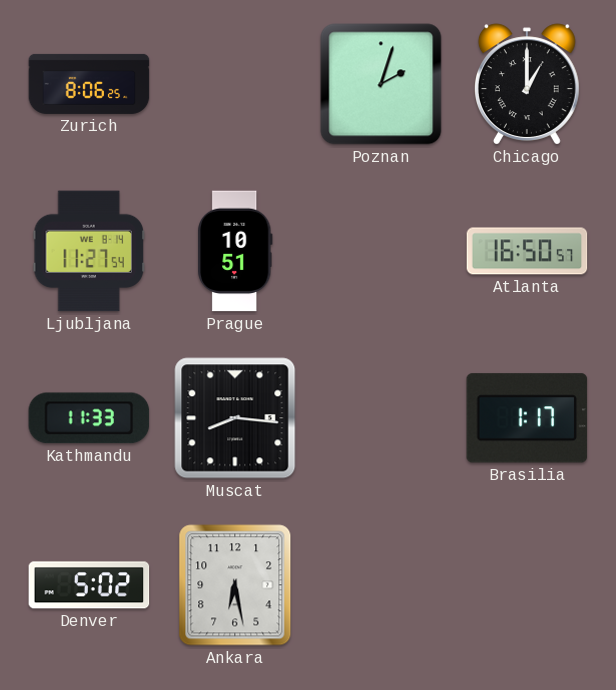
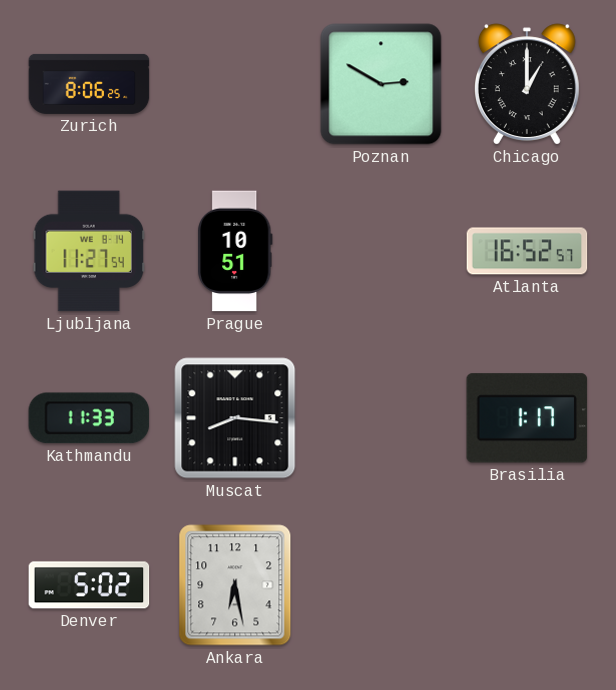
Poznan: 2:03 -> 2:50
Atlanta: 16:50 -> 16:52
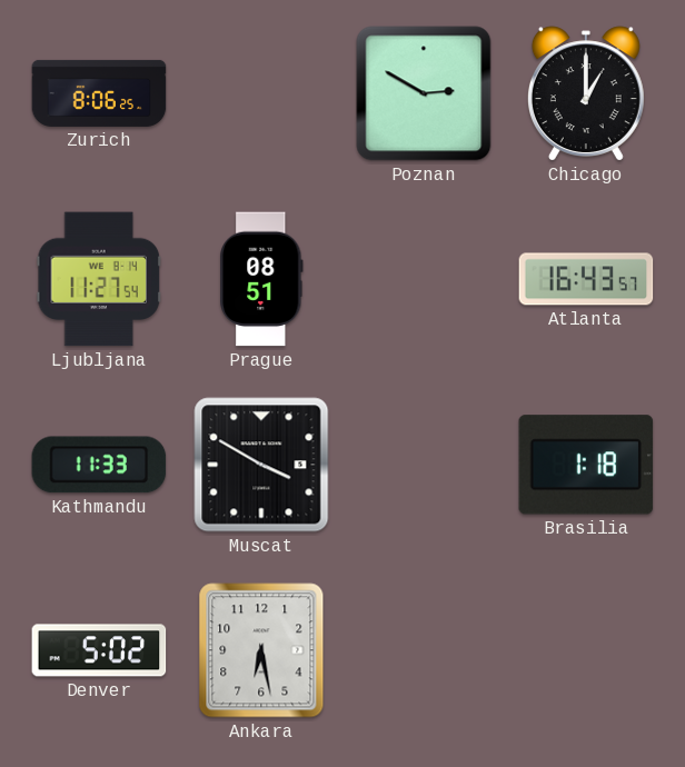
Prague: 10:51 -> 08:51
Atlanta: 16:52 -> 16:43
Muscat: 8:16 -> 3:50
Brasilia: 1:17 -> 1:18
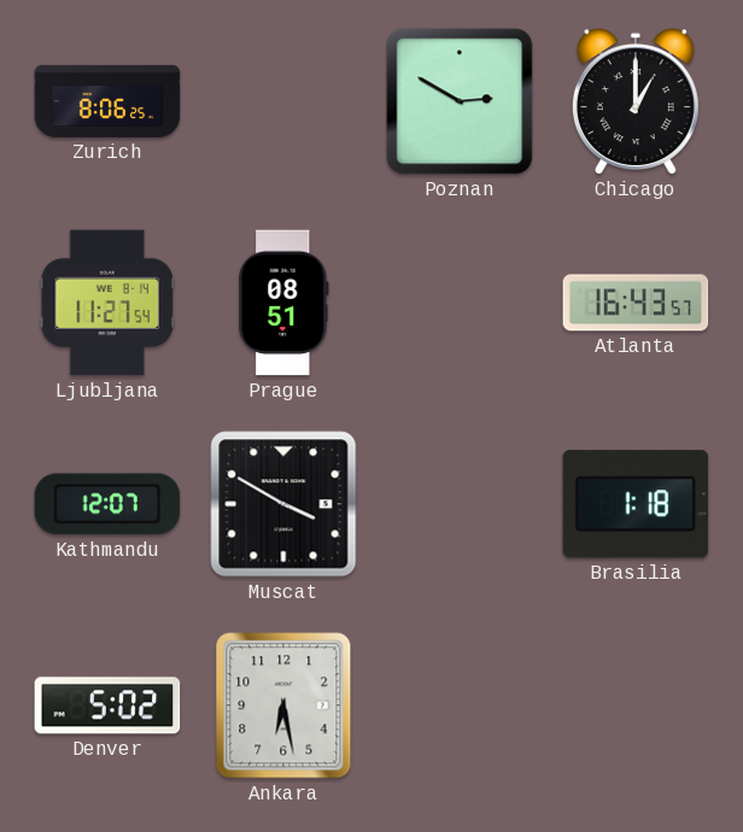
Kathmandu: 11:33 -> 12:07
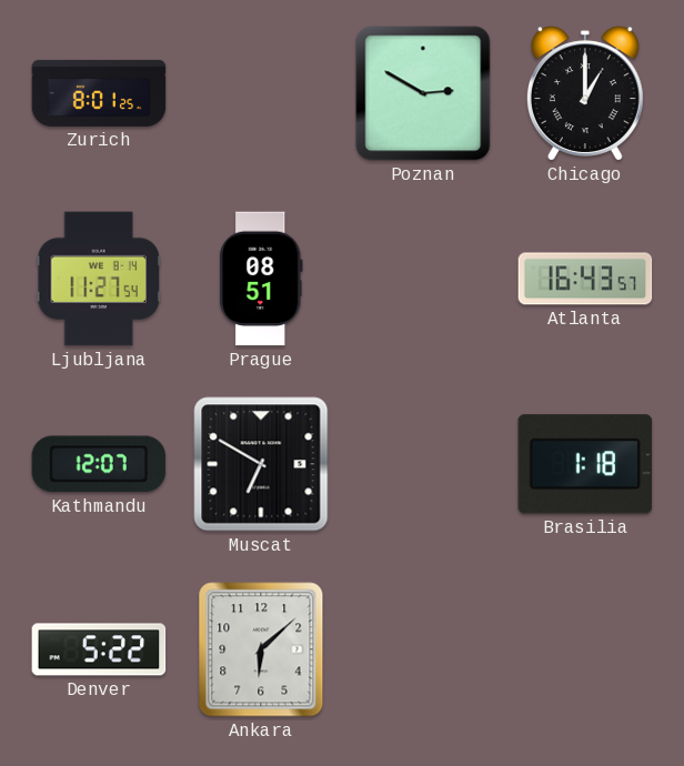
Zurich: 8:06 -> 8:01
Muscat: 3:50 -> 6:50
Denver: 5:02 -> 5:22
Ankara: 6:28 -> 6:08
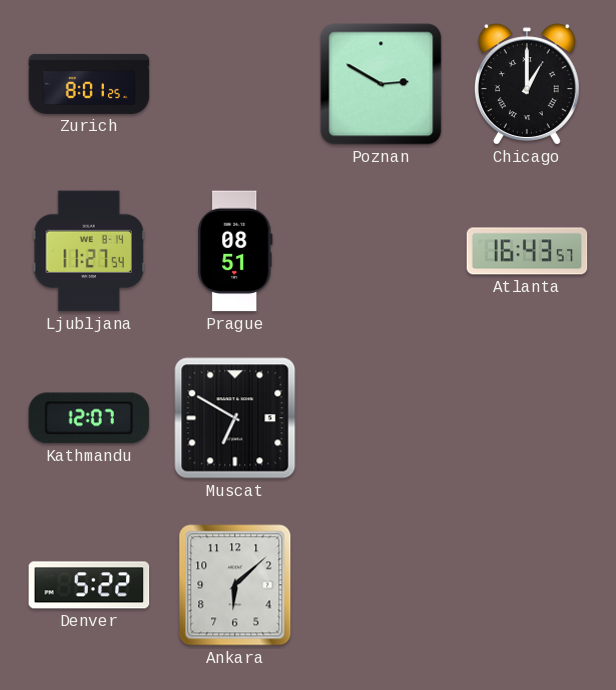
Brasilia: 1:18 -> none
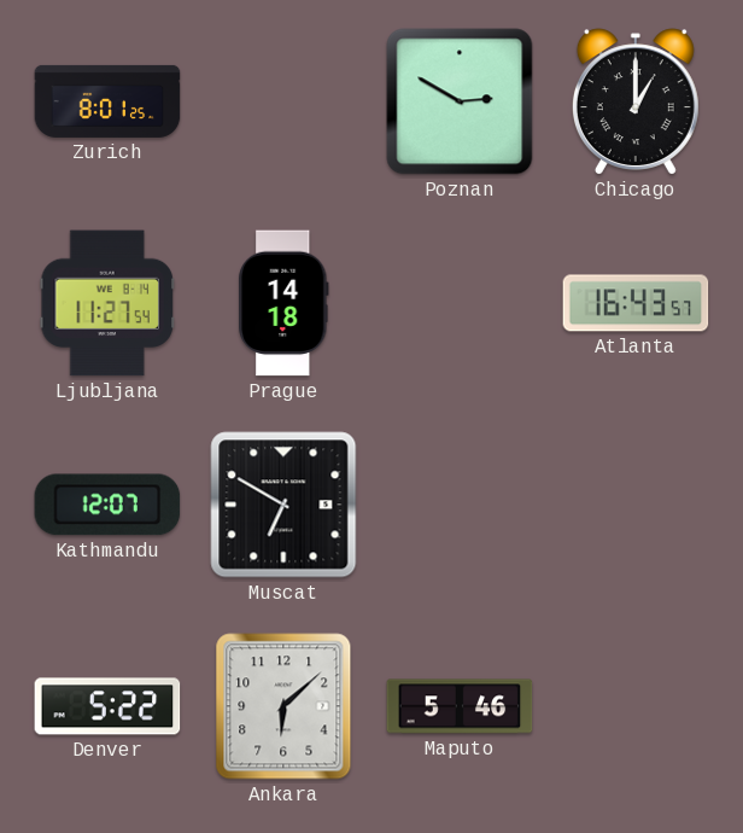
Prague: 08:51 -> 14:18
Maputo: none -> 5:46
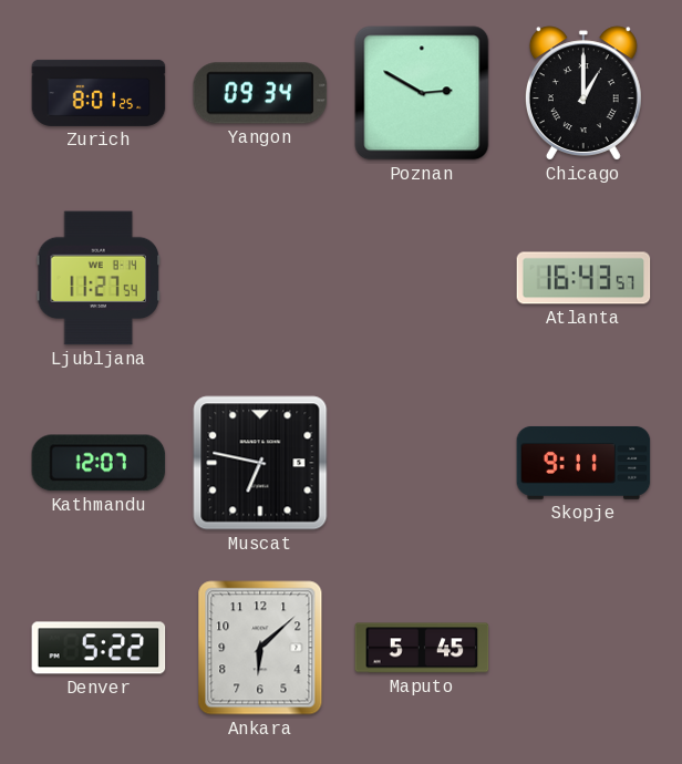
Yangon: none -> 09:34
Prague: 14:18 -> none
Muscat: 6:50 -> 6:47
Skopje: none -> 9:11
Maputo: 5:46 -> 5:45
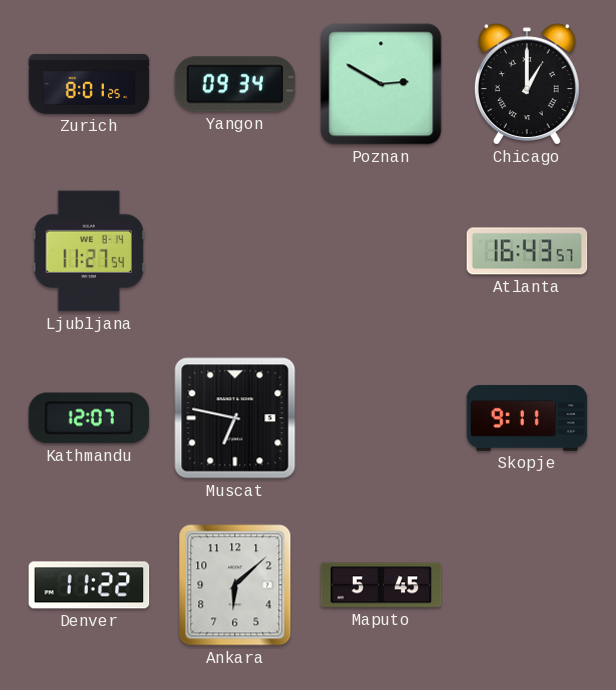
Denver: 5:22 -> 11:22
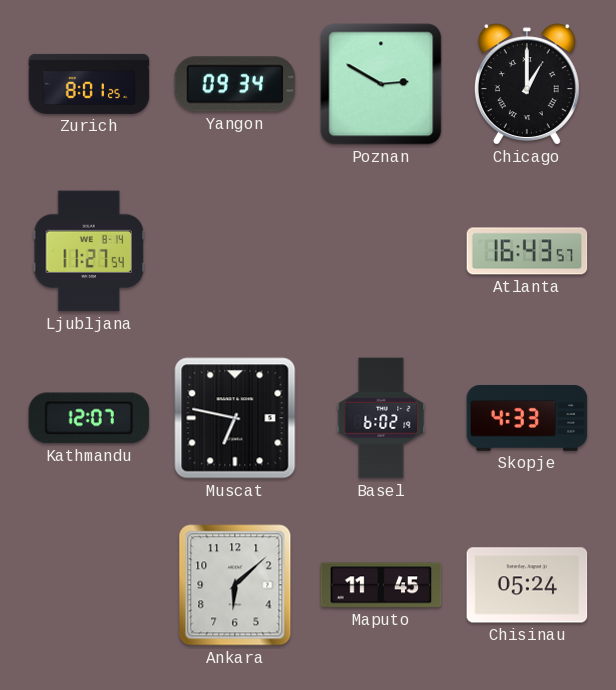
Basel: none -> 6:02
Skopje: 9:11 -> 4:33
Denver: 11:22 -> none
Maputo: 5:45 -> 11:45
Chisinau: none -> 05:24
